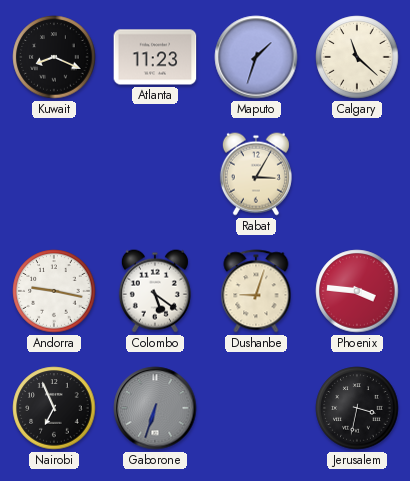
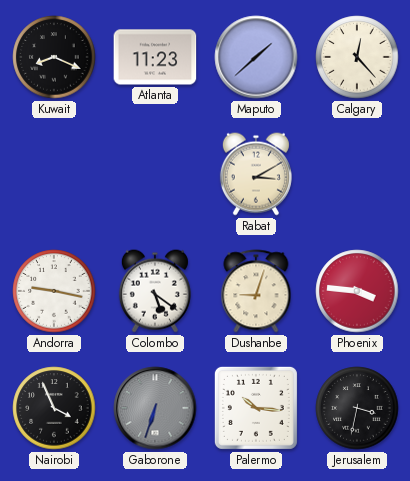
Maputo: 1:33 -> 1:38
Calgary: 11:22 -> 12:23
Rabat: 3:05 -> 3:10
Nairobi: 6:56 -> 3:56
Palermo: none -> 10:16
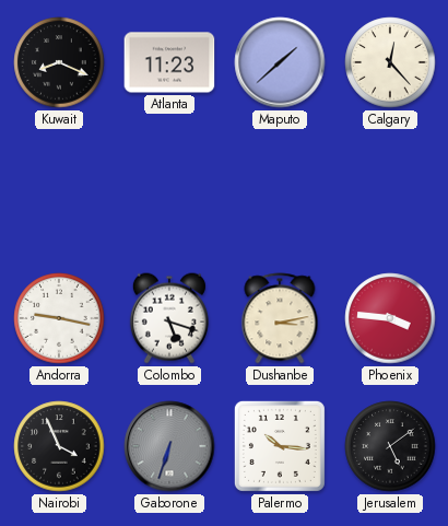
Rabat: 3:10 -> none
Colombo: 5:21 -> 5:18
Dushanbe: 9:03 -> 3:13
Jerusalem: 3:32 -> 5:09
